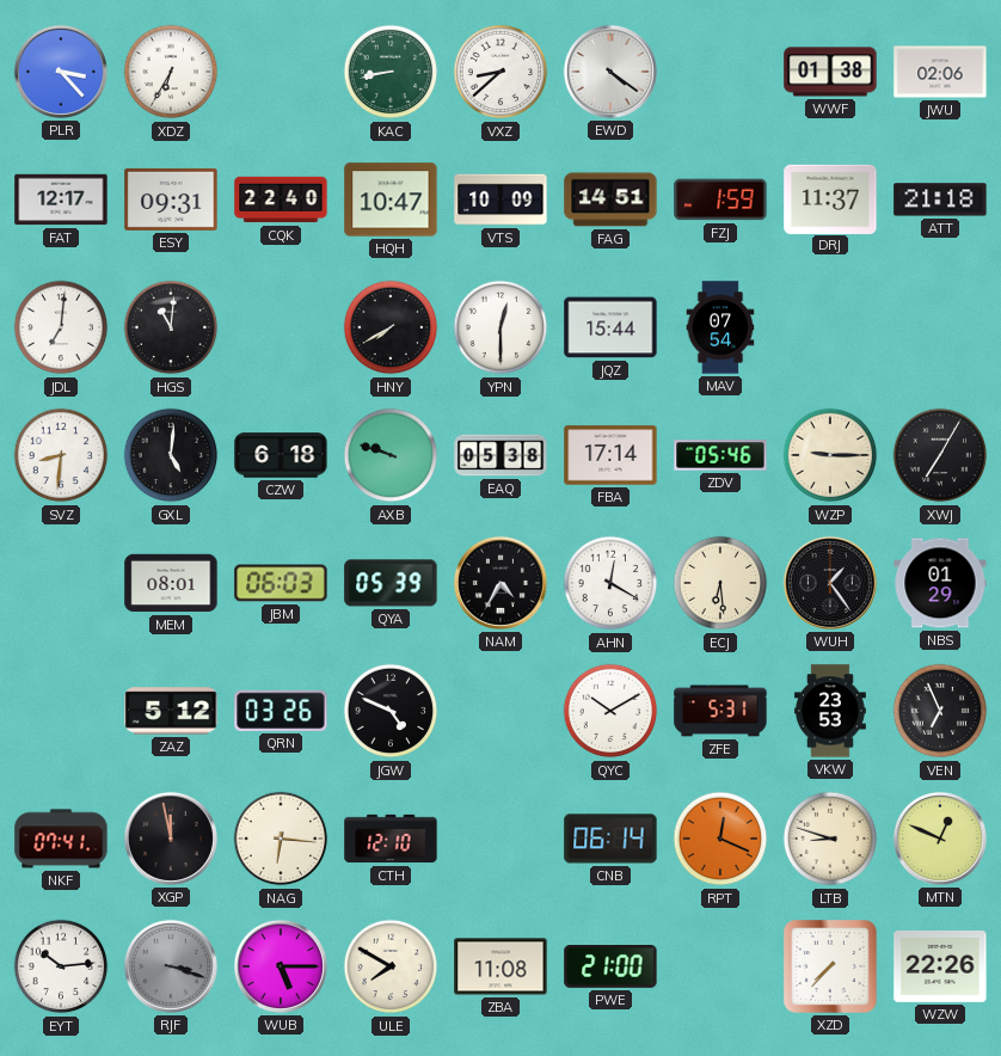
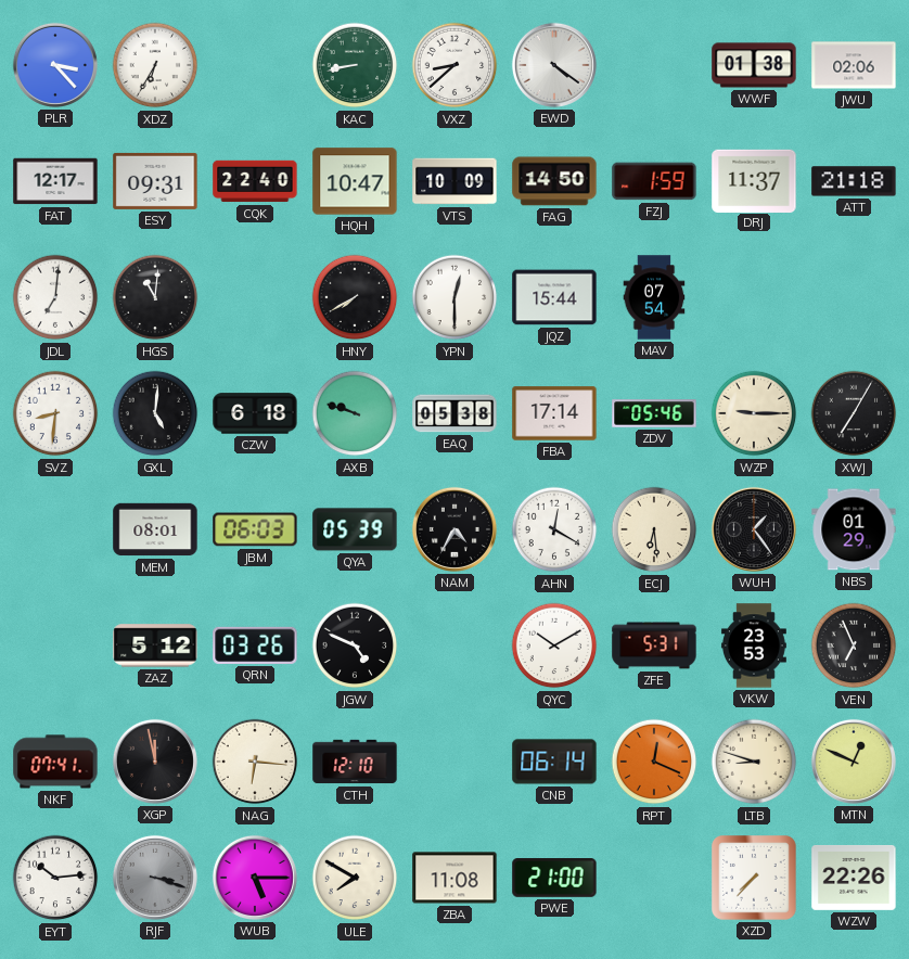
FAG: 14:51 -> 14:50
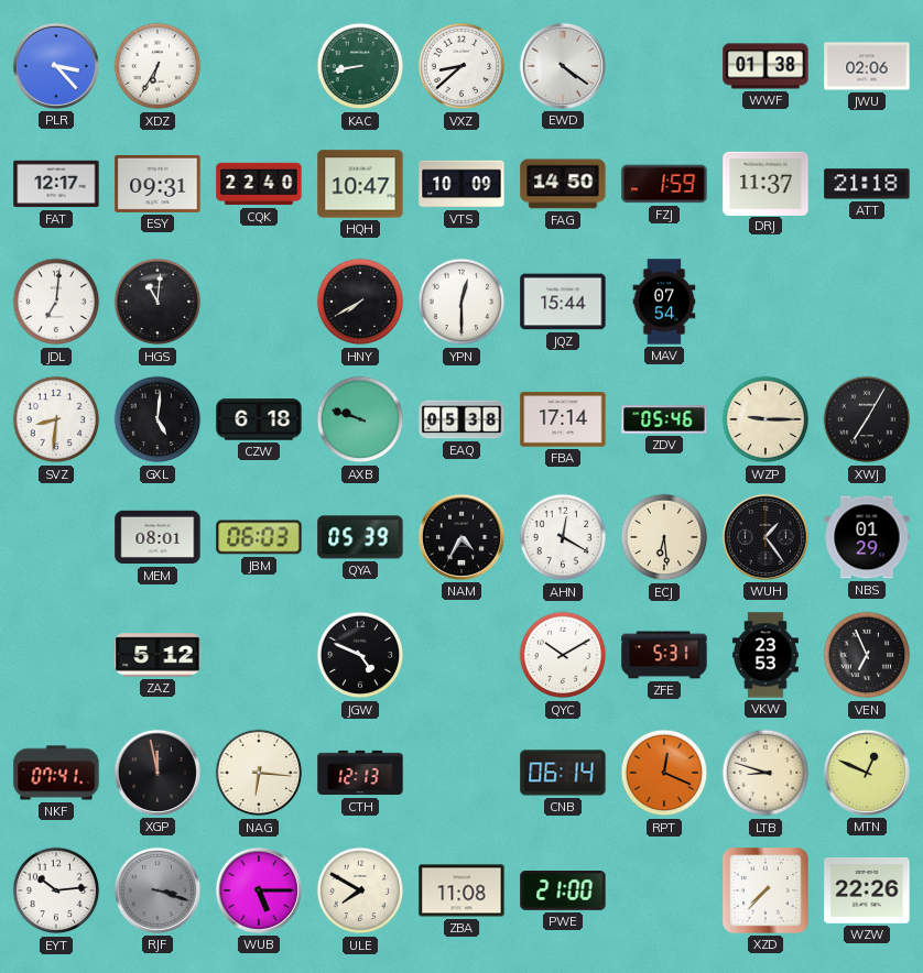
QRN: 03:26 -> none
CTH: 12:10 -> 12:13
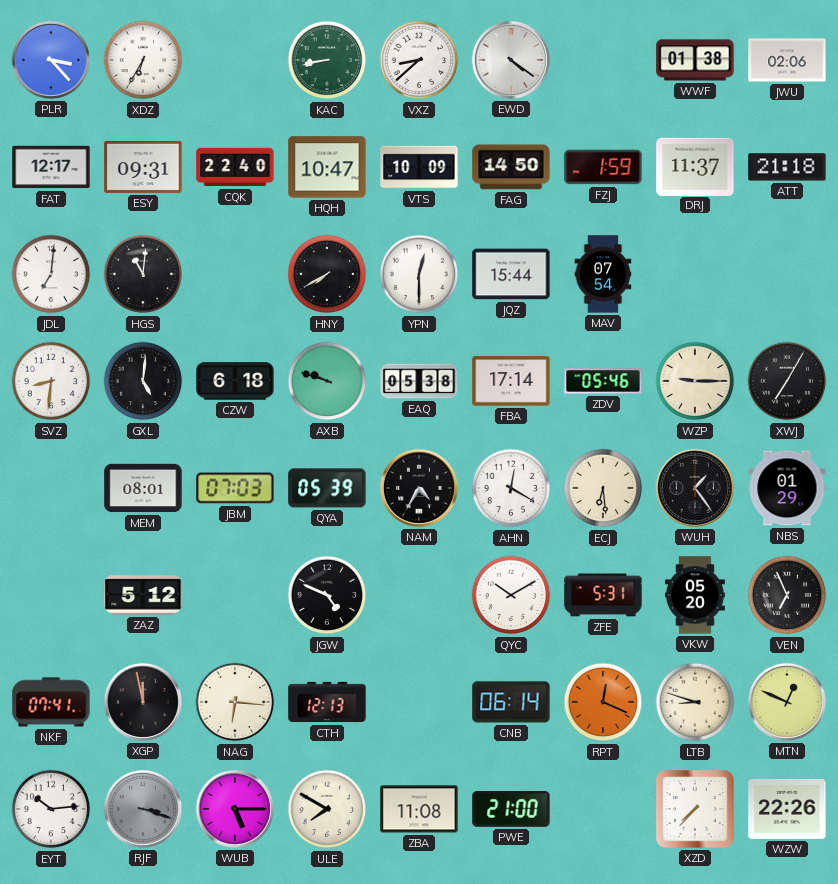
JBM: 06:03 -> 07:03
VKW: 23:53 -> 05:20
